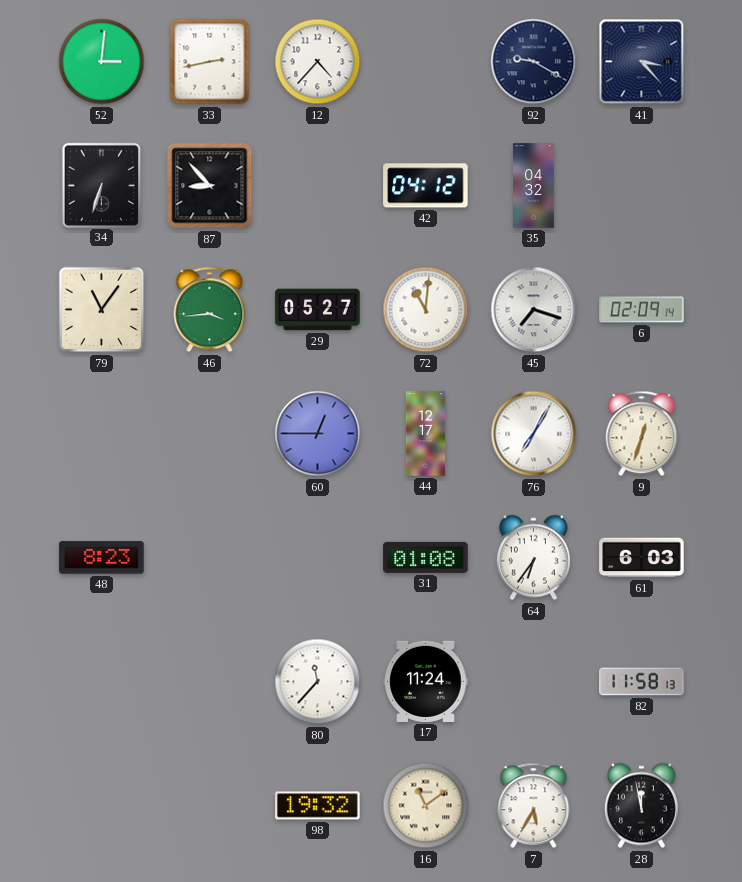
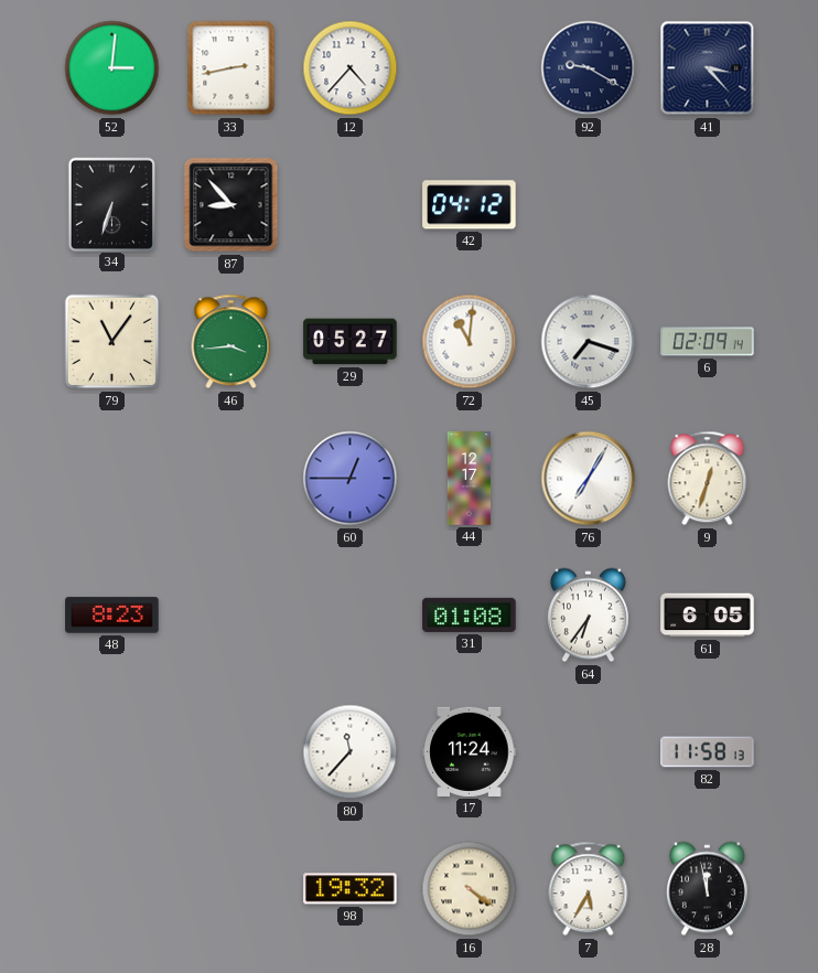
35: 04:32 -> none
61: 6:03 -> 6:05
16: 11:09 -> 4:21
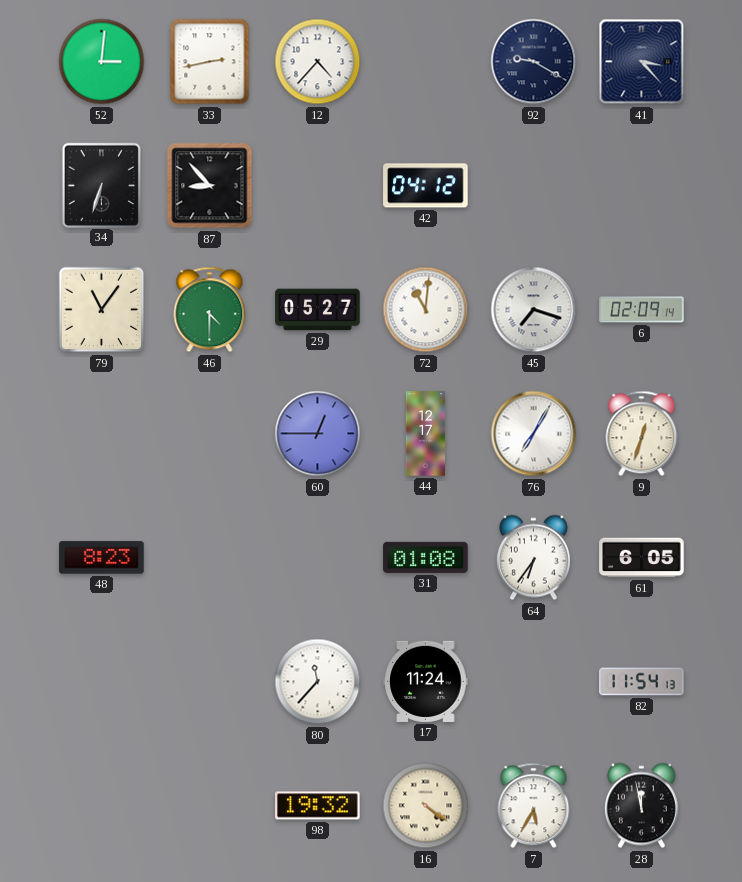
46: 3:44 -> 4:30
82: 11:58 -> 11:54
